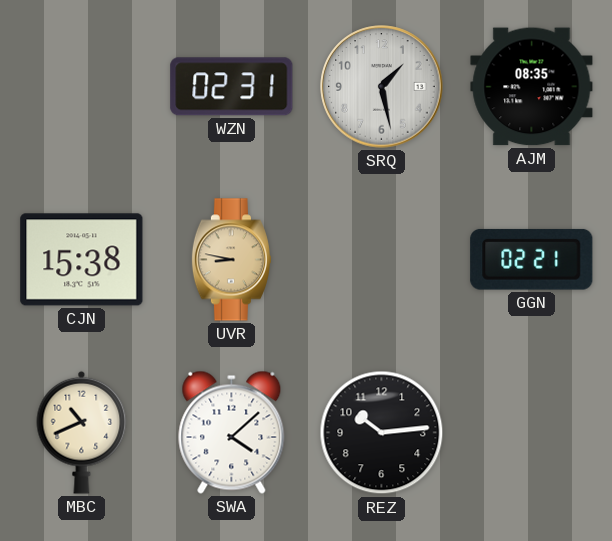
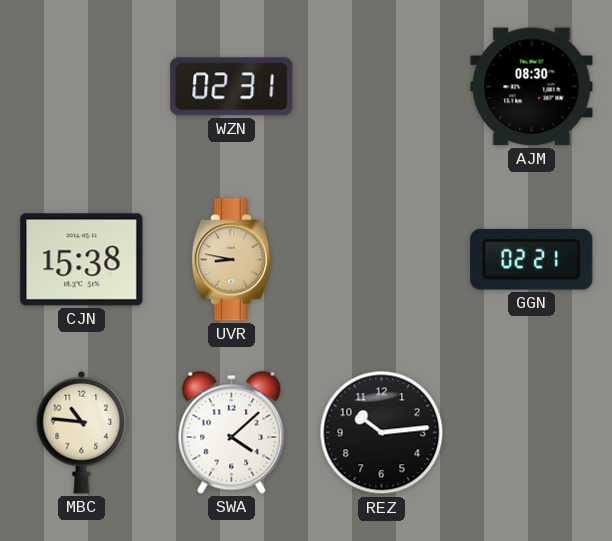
SRQ: 1:28 -> none
AJM: 08:35 -> 08:30
MBC: 10:41 -> 10:46
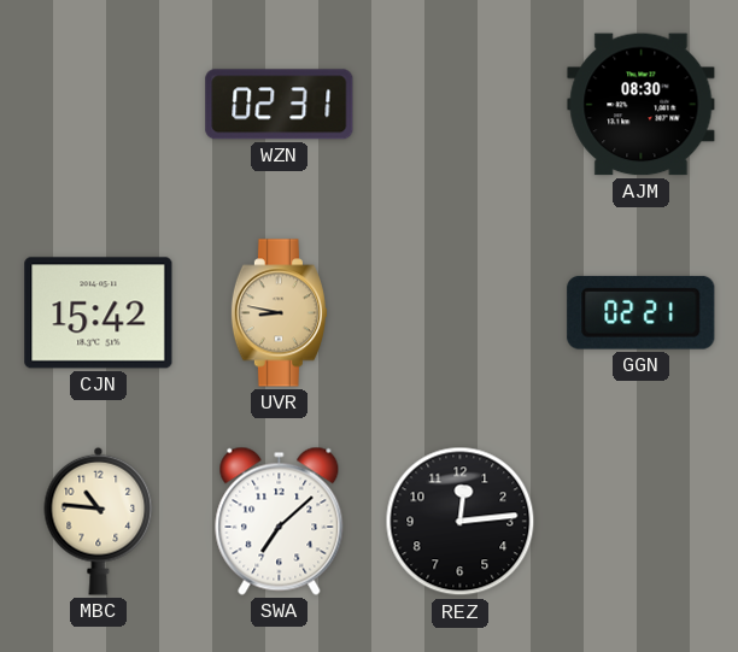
CJN: 15:38 -> 15:42
SWA: 4:08 -> 7:08
REZ: 10:14 -> 12:14
